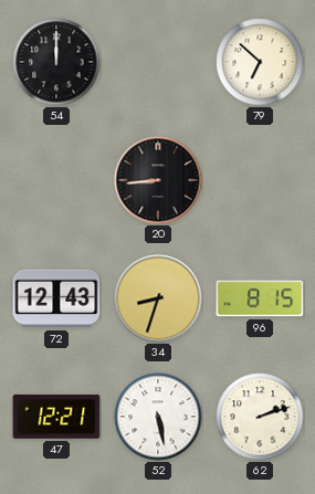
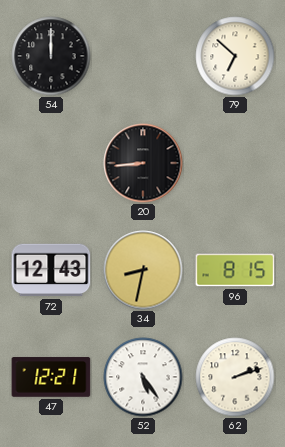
34: 8:33 -> 8:32
52: 5:28 -> 5:24
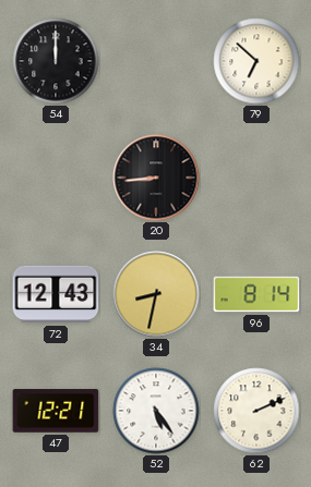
96: 8:15 -> 8:14
62: 2:12 -> 2:11
